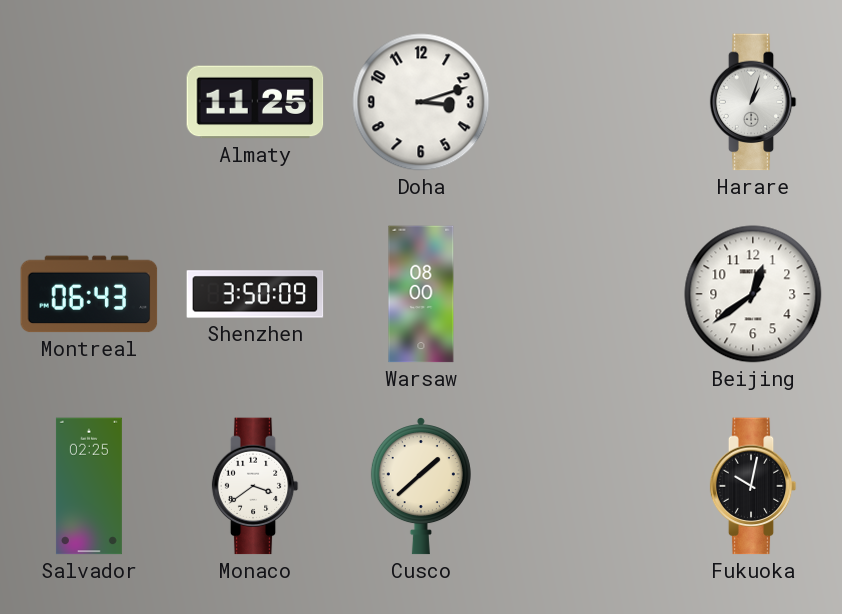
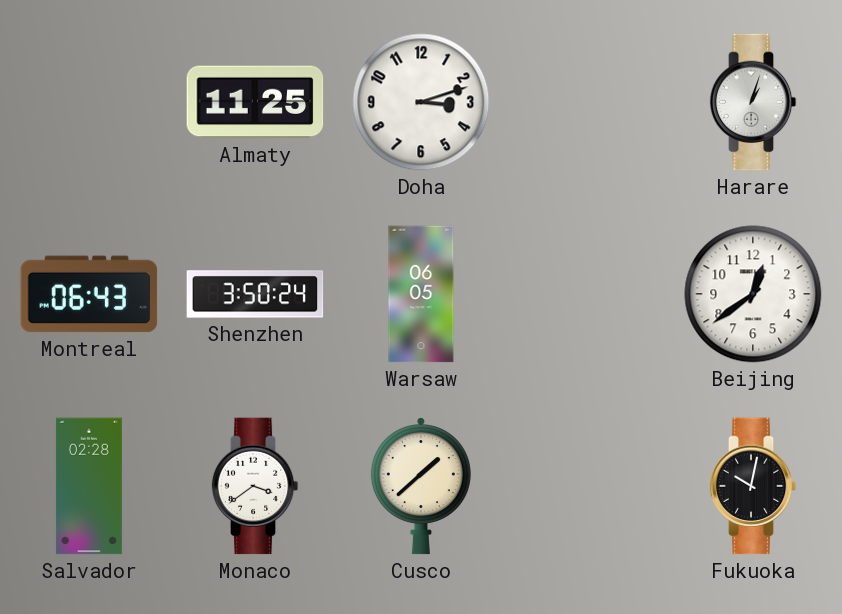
Shenzhen: 3:50:09 -> 3:50:24
Warsaw: 08:00 -> 06:05
Salvador: 02:25 -> 02:28
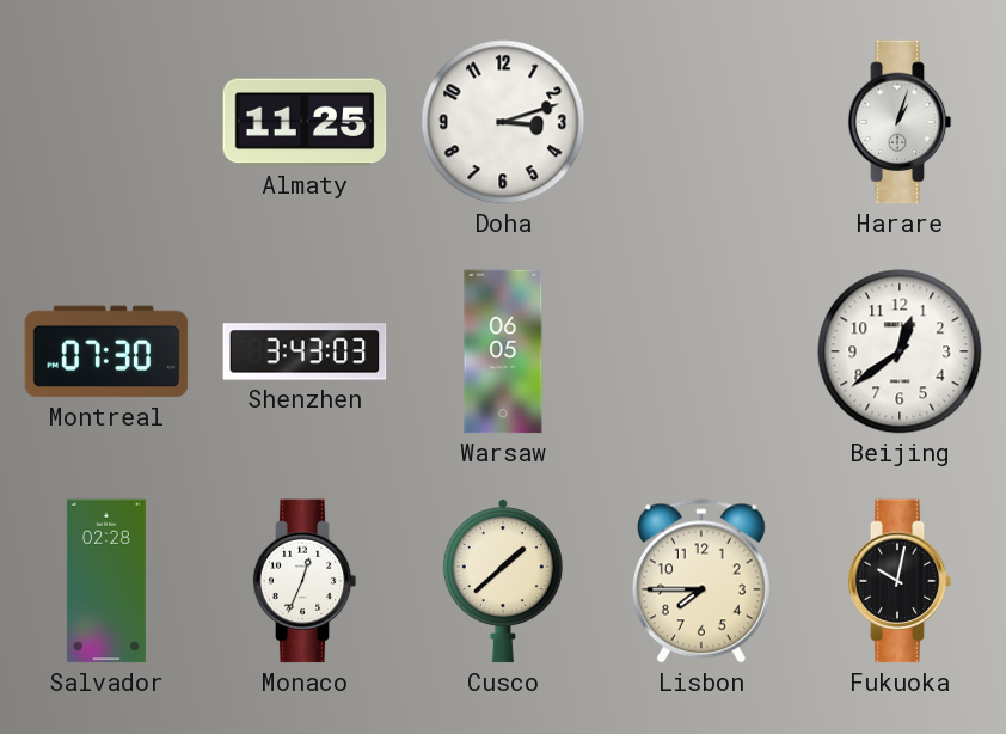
Montreal: 06:43 -> 07:30
Shenzhen: 3:50 -> 3:43
Monaco: 3:39 -> 12:34
Lisbon: none -> 7:45
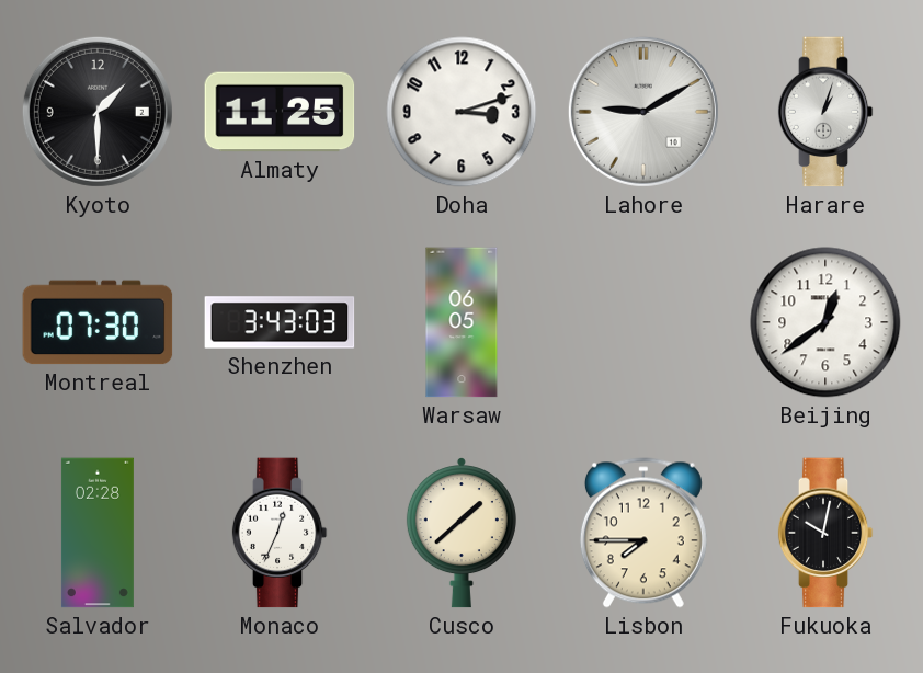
Kyoto: none -> 1:30
Lahore: none -> 9:10
